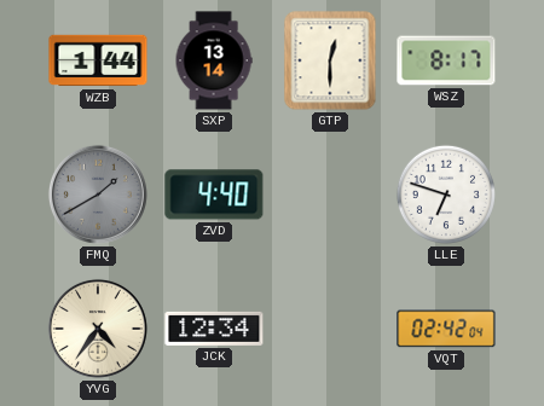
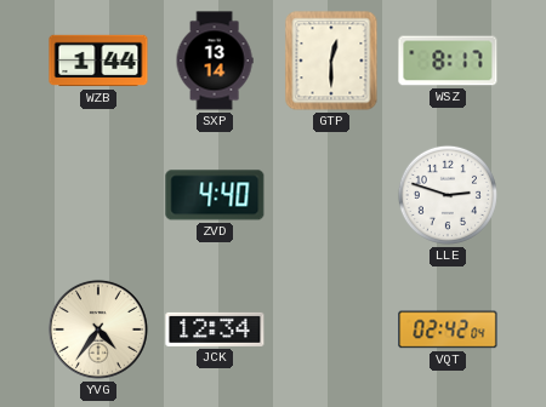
FMQ: 1:40 -> none
LLE: 6:48 -> 2:48
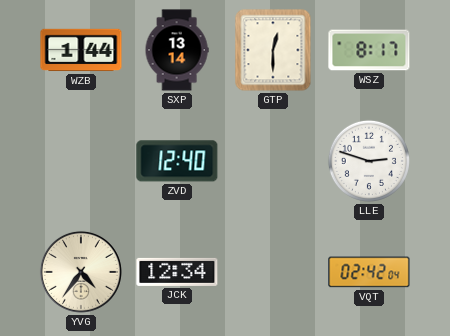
ZVD: 4:40 -> 12:40
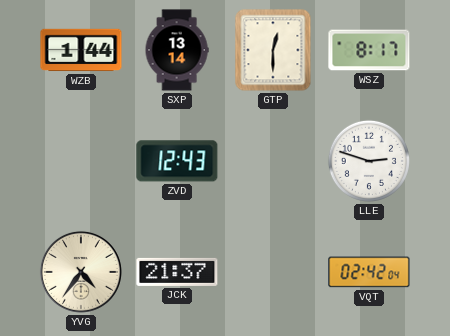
ZVD: 12:40 -> 12:43
JCK: 12:34 -> 21:37
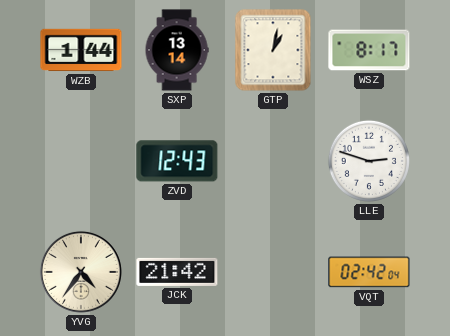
GTP: 12:30 -> 1:02
JCK: 21:37 -> 21:42
